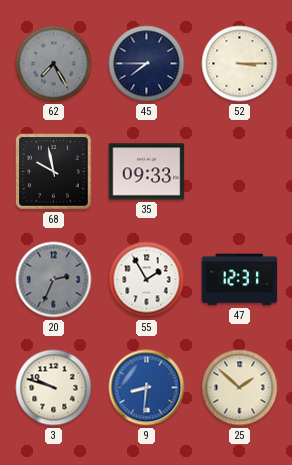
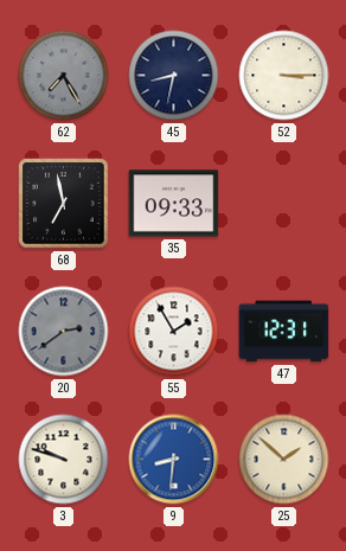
45: 7:45 -> 8:32
68: 9:58 -> 6:58
20: 2:34 -> 2:39
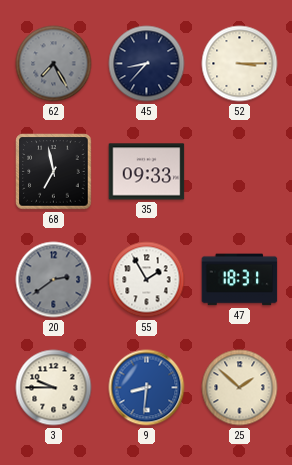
45: 8:32 -> 8:37
47: 12:31 -> 18:31
3: 9:48 -> 9:45
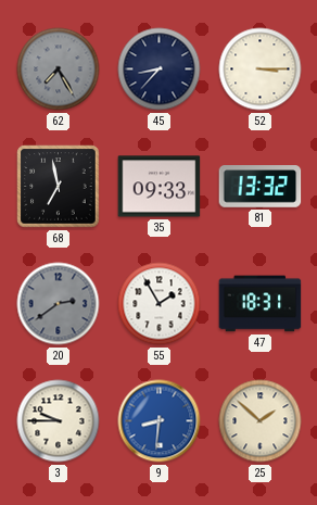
81: none -> 13:32
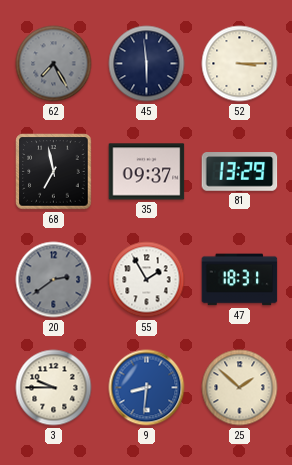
45: 8:37 -> 5:59
35: 09:33 -> 09:37
81: 13:32 -> 13:29
